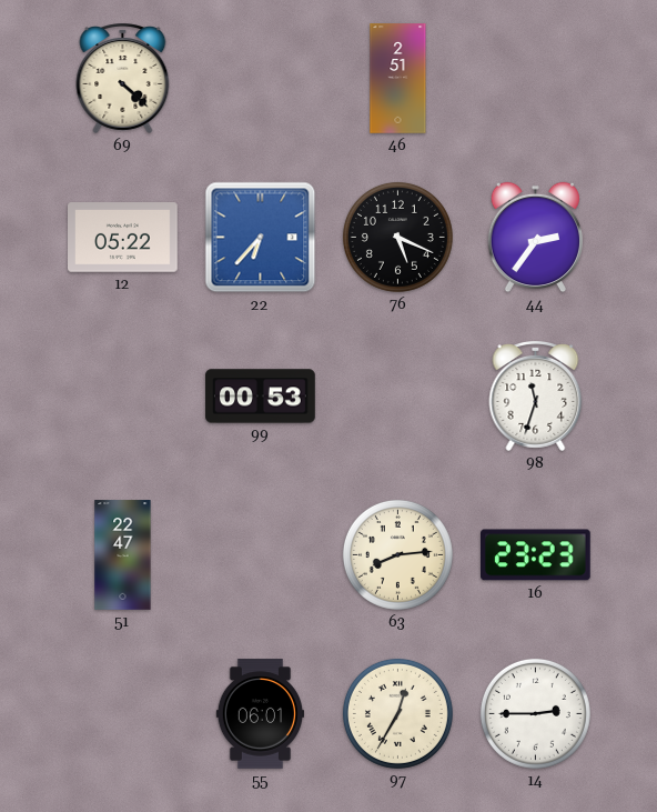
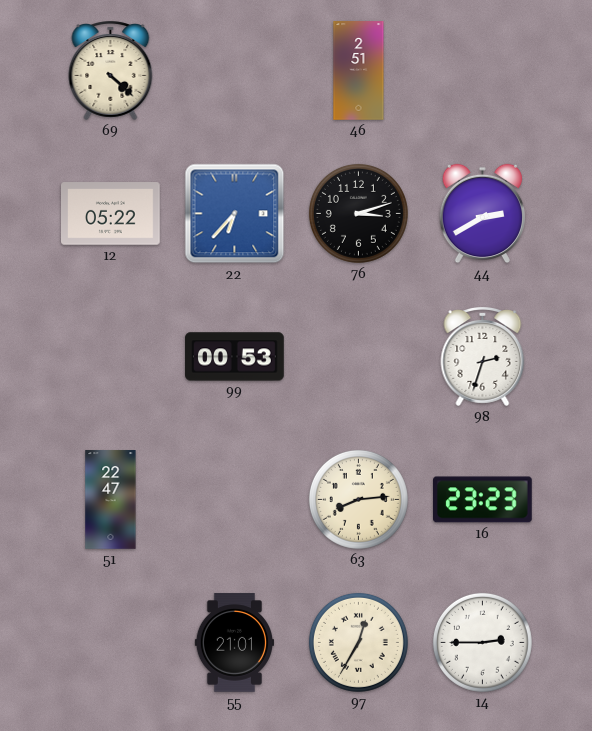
76: 5:19 -> 3:12
44: 2:36 -> 2:40
98: 11:33 -> 2:33
55: 06:01 -> 21:01
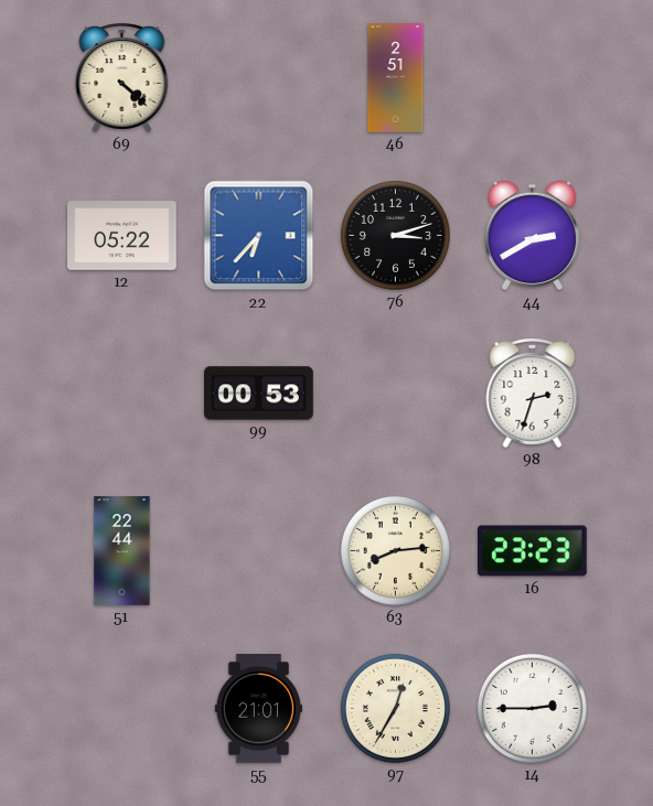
51: 22:47 -> 22:44
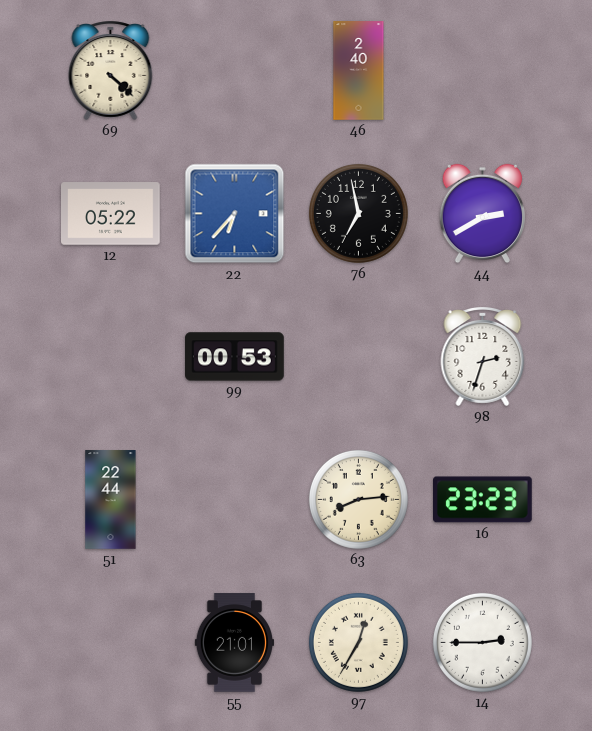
46: 2:51 -> 2:40
76: 3:12 -> 6:58
